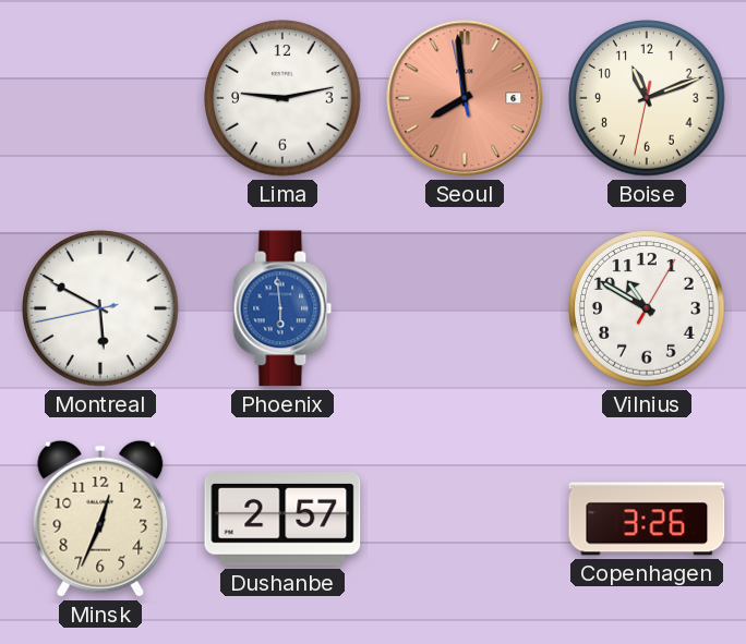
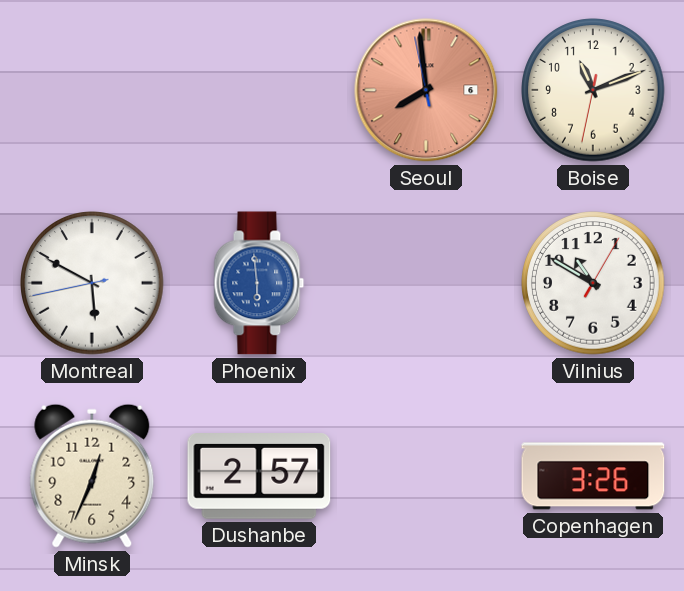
Lima: 9:13 -> none
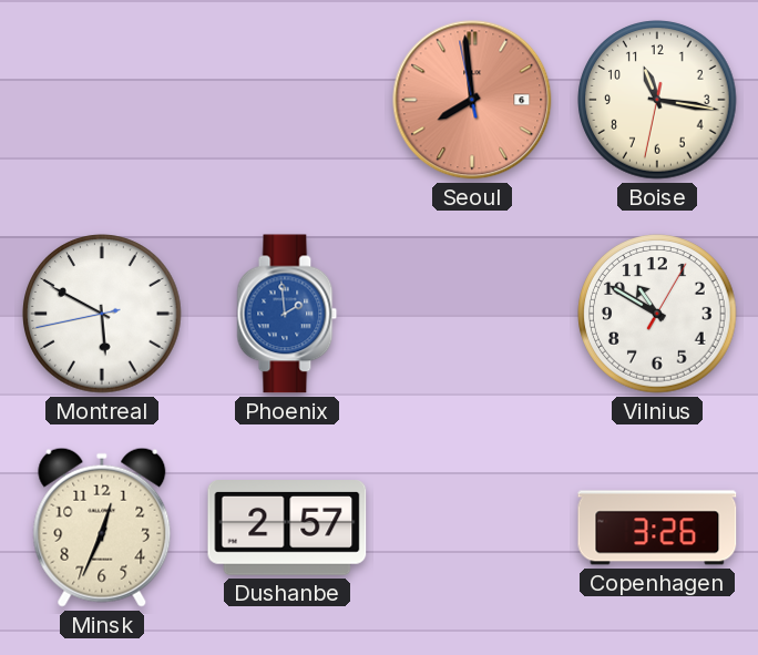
Boise: 11:11 -> 11:16
Phoenix: 5:59 -> 1:59
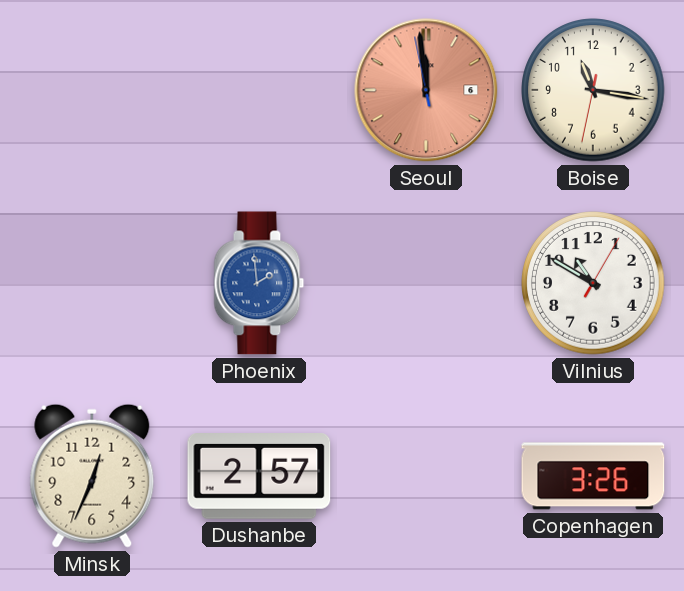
Seoul: 7:58 -> 11:58
Montreal: 5:49 -> none
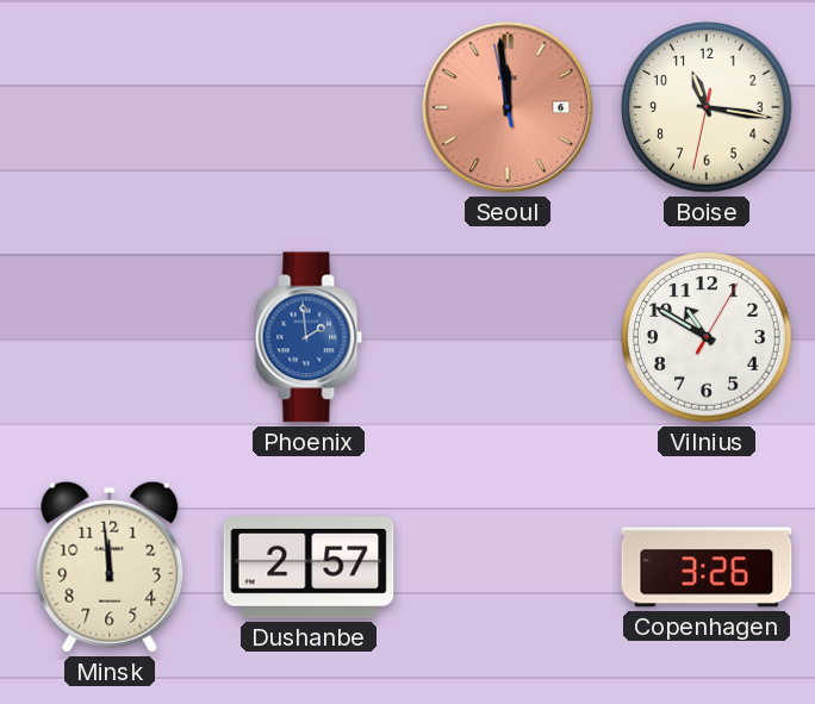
Minsk: 12:34 -> 11:59
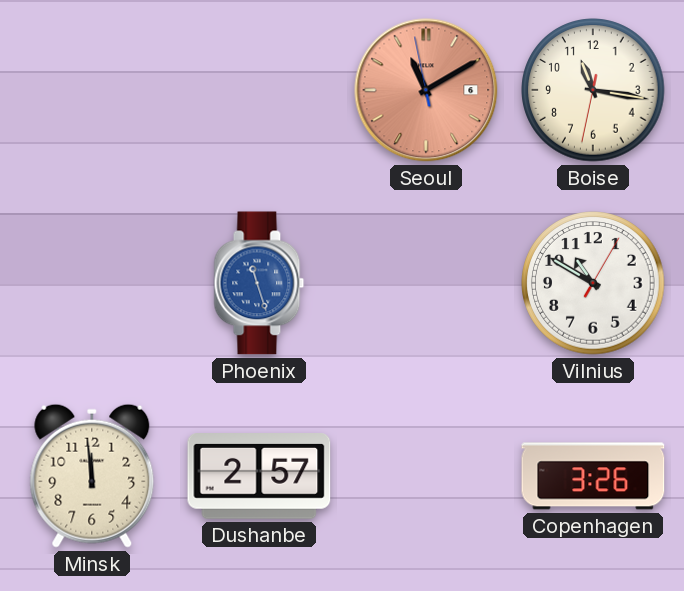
Seoul: 11:58 -> 11:09
Phoenix: 1:59 -> 11:27
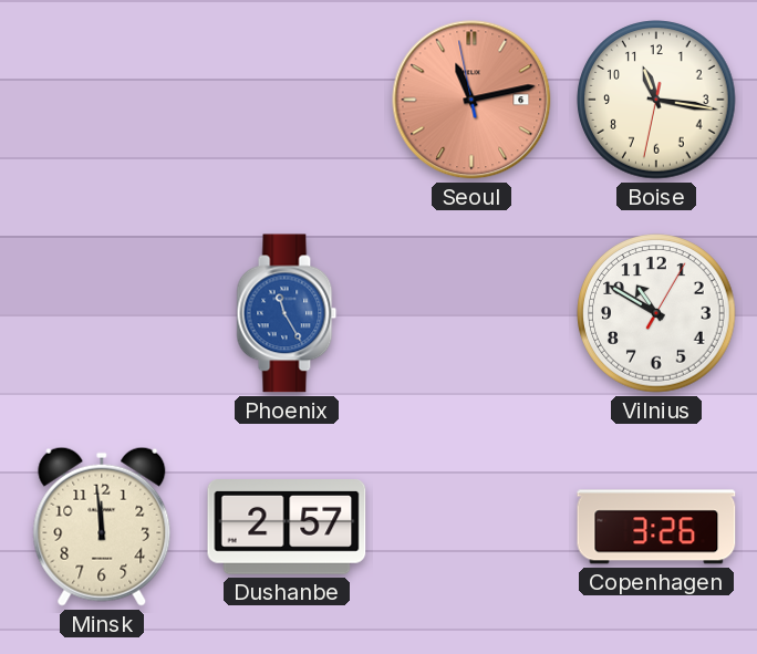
Seoul: 11:09 -> 11:12
Phoenix: 11:27 -> 11:25
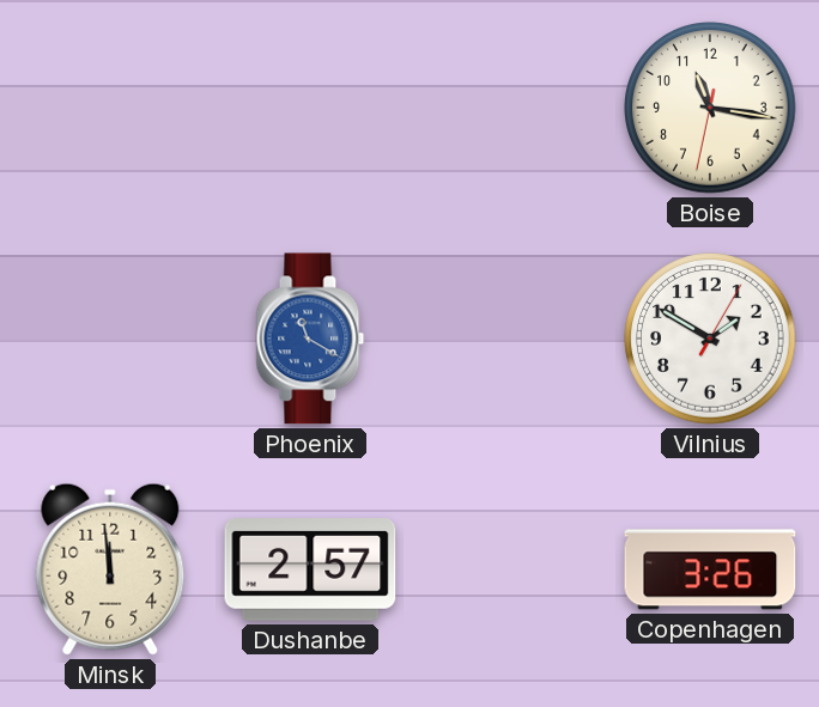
Seoul: 11:12 -> none
Phoenix: 11:25 -> 11:20
Vilnius: 10:50 -> 1:50
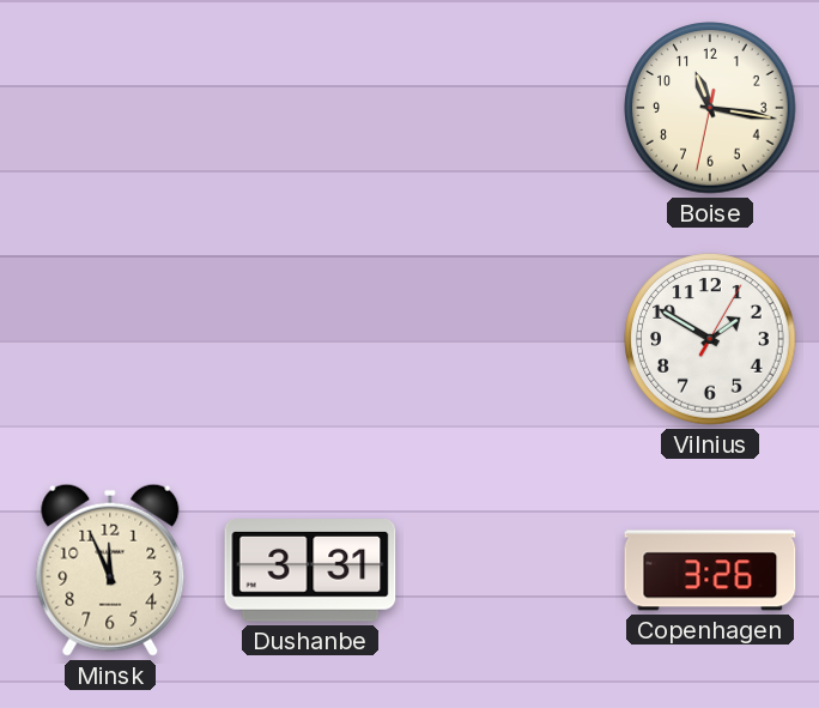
Phoenix: 11:20 -> none
Minsk: 11:59 -> 11:56
Dushanbe: 2:57 -> 3:31
